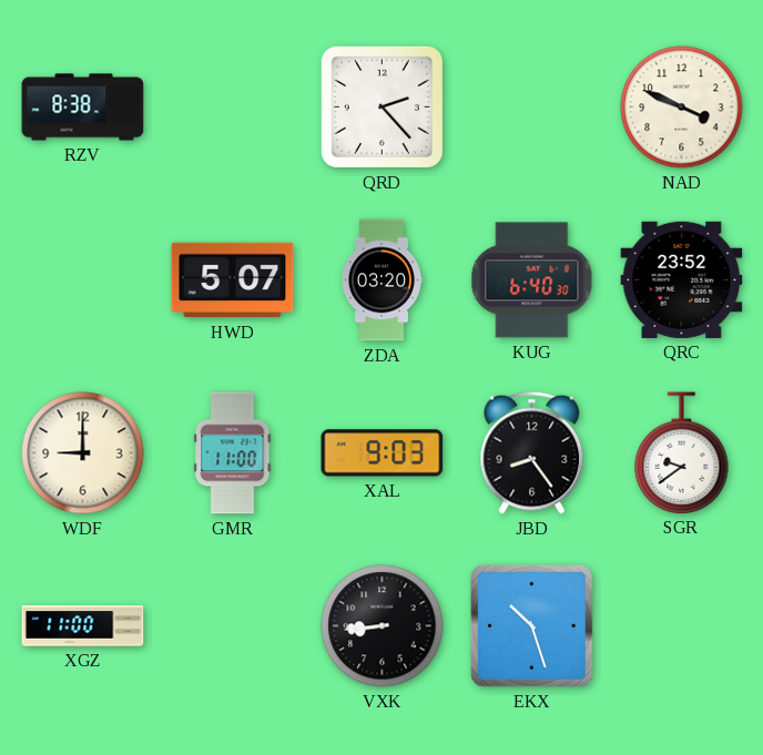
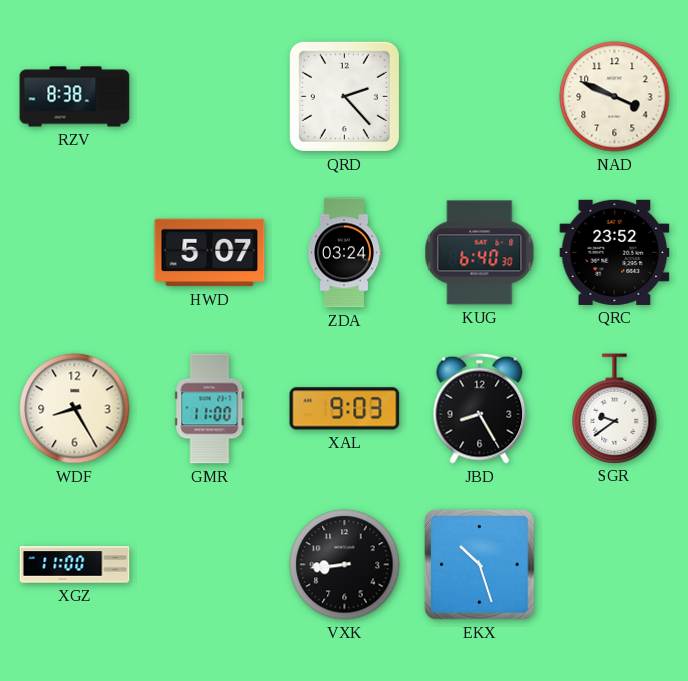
ZDA: 03:20 -> 03:24
WDF: 9:00 -> 8:25
JBD: 8:24 -> 8:25
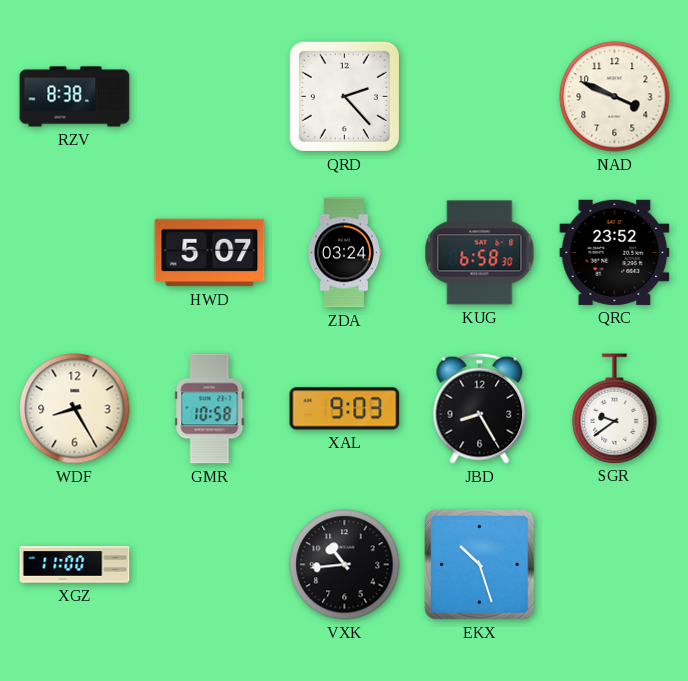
KUG: 6:40 -> 6:58
GMR: 11:00 -> 10:58
VXK: 8:44 -> 10:44
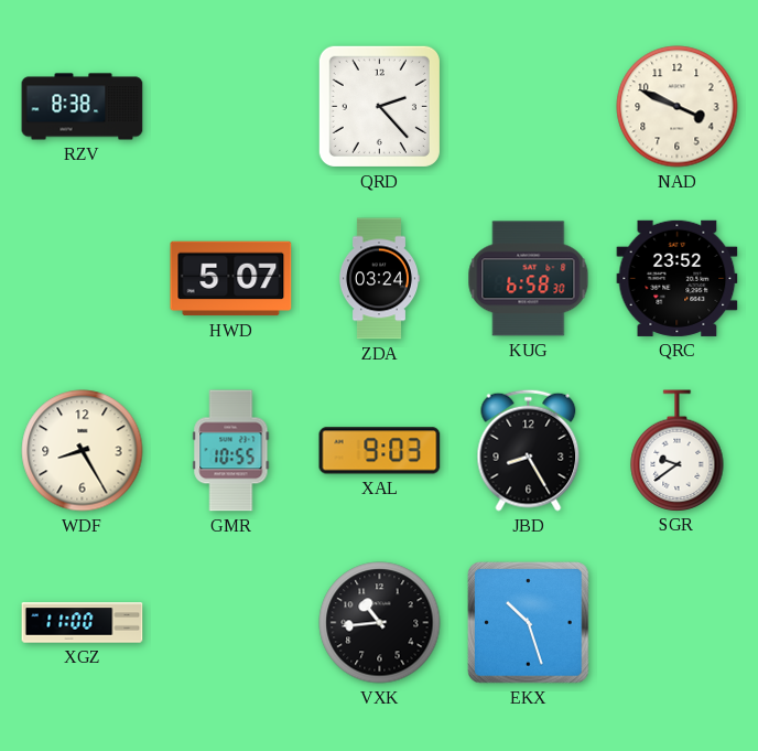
GMR: 10:58 -> 10:55
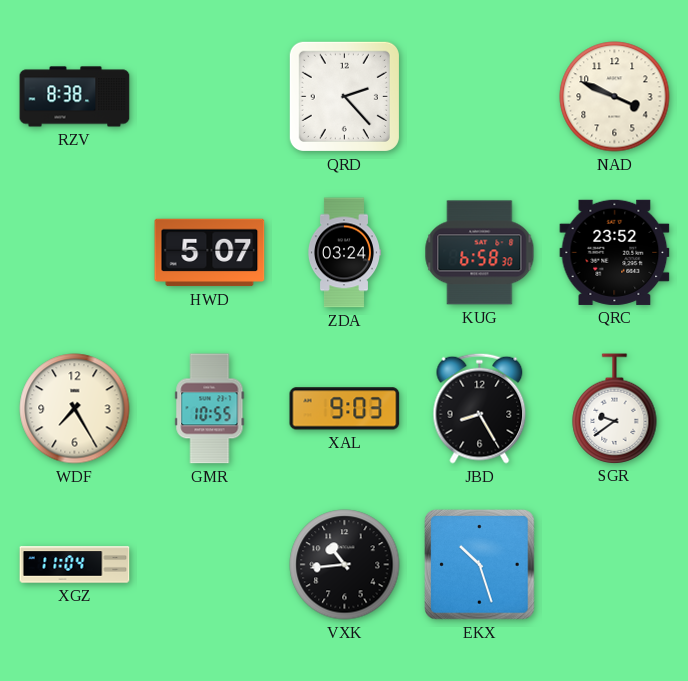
WDF: 8:25 -> 7:25
XGZ: 11:00 -> 11:04
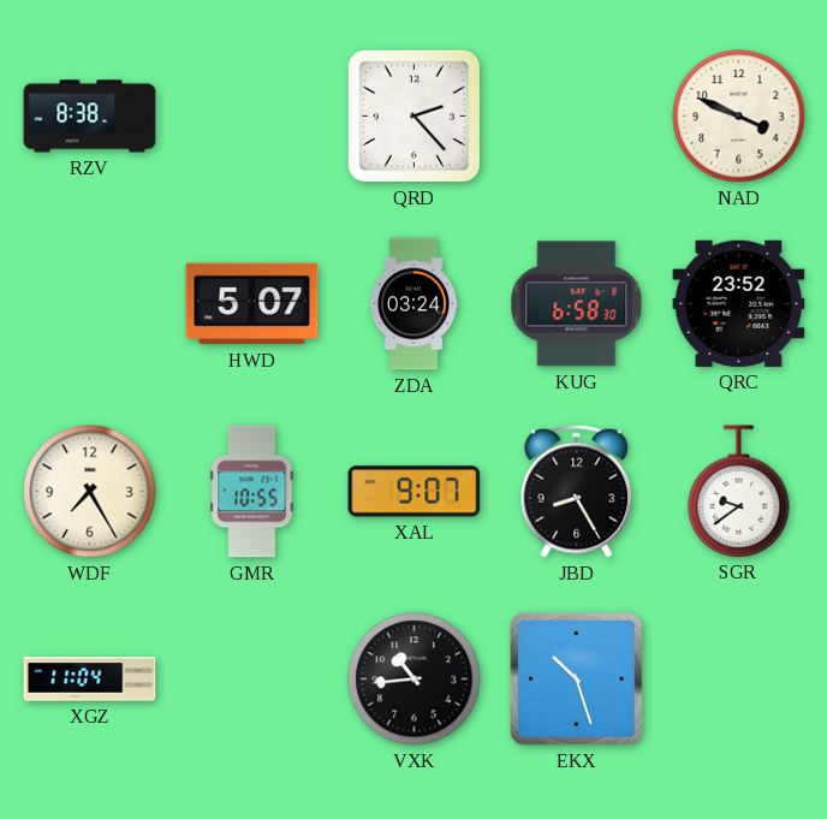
XAL: 9:03 -> 9:07
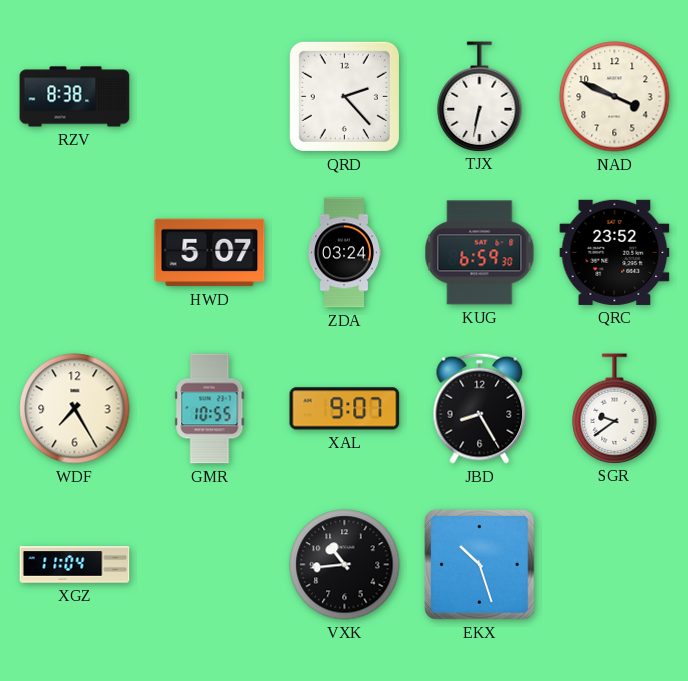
TJX: none -> 6:32
KUG: 6:58 -> 6:59
